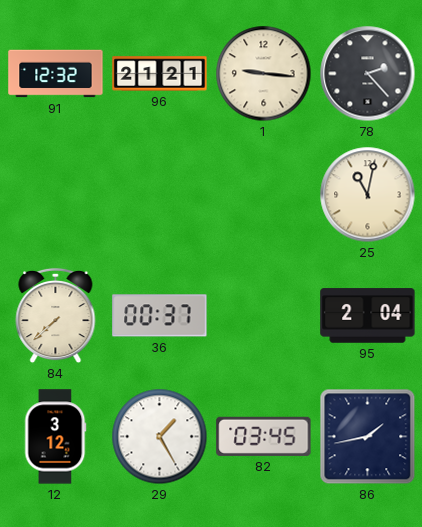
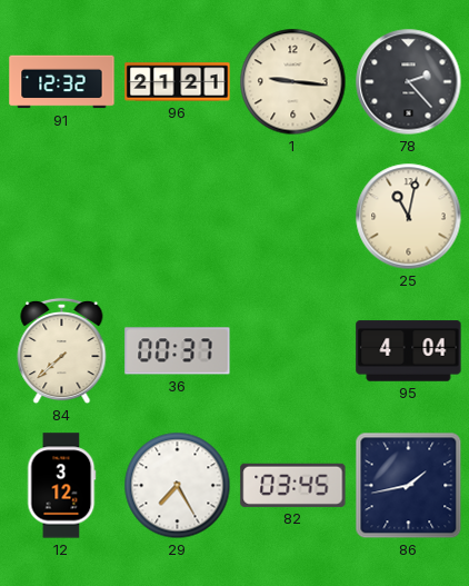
95: 2:04 -> 4:04
29: 1:25 -> 7:25
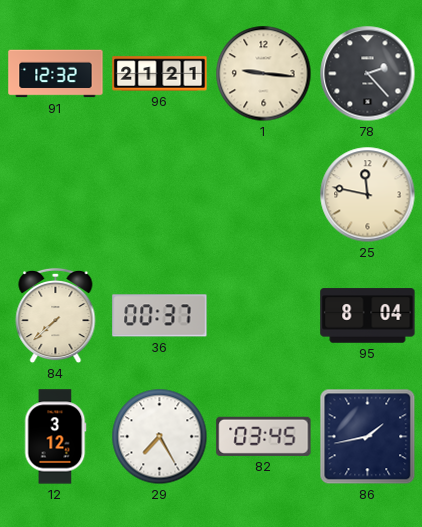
25: 11:02 -> 11:47
95: 4:04 -> 8:04
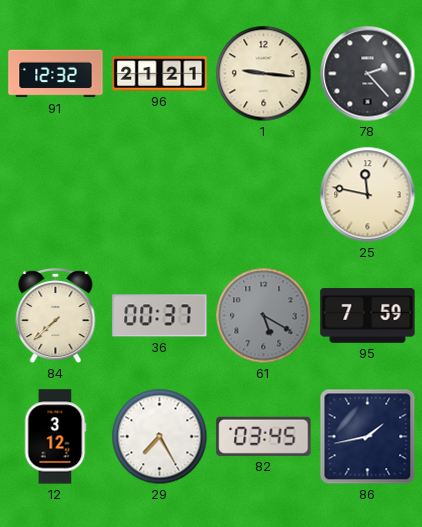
61: none -> 5:20
95: 8:04 -> 7:59
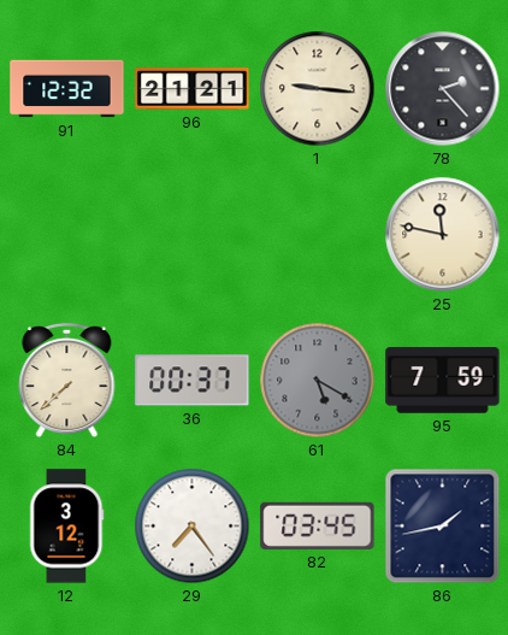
29: 7:25 -> 7:24
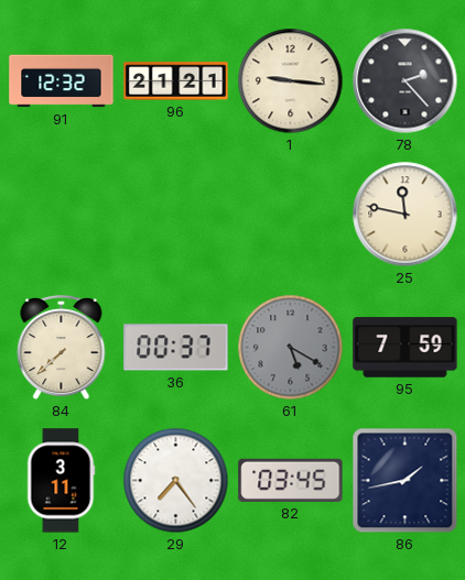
12: 3:12 -> 3:11
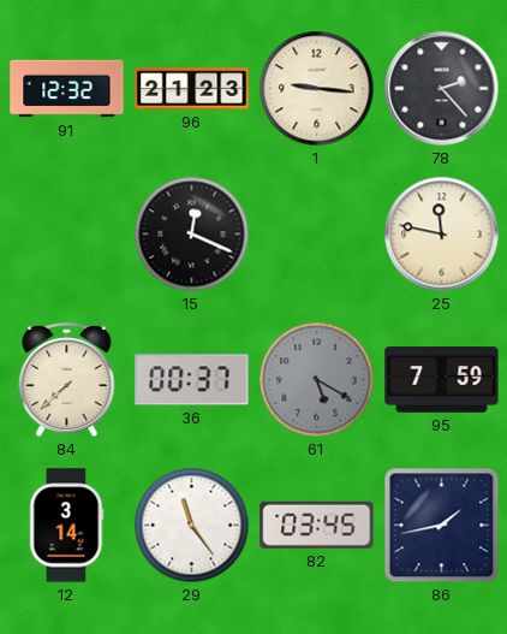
96: 21:21 -> 21:23
15: none -> 12:19
12: 3:11 -> 3:14
29: 7:24 -> 11:24
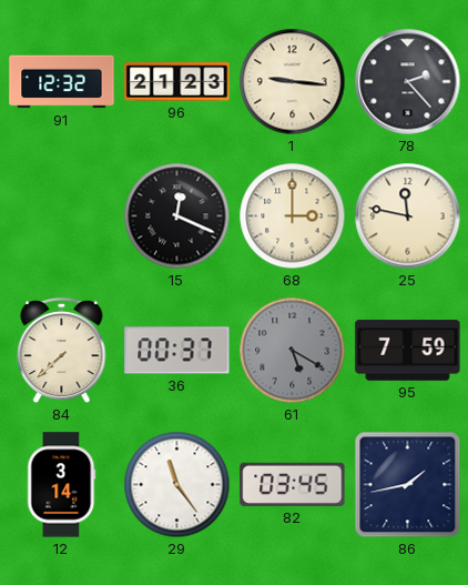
68: none -> 3:00
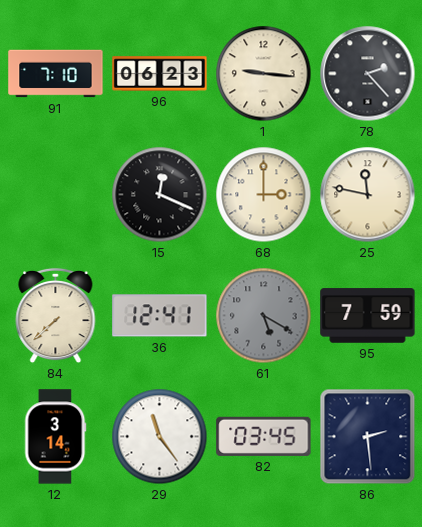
91: 12:32 -> 7:10
96: 21:23 -> 06:23
36: 00:37 -> 12:41
86: 1:43 -> 2:29
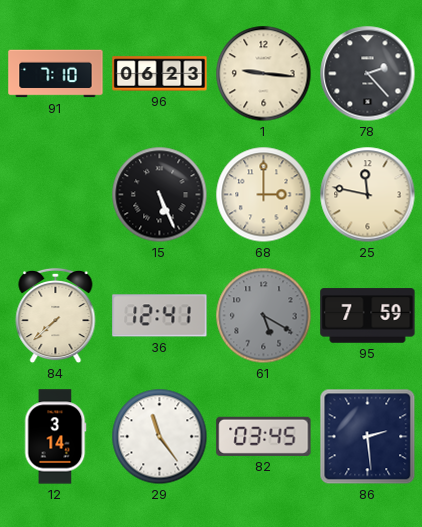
15: 12:19 -> 5:26
